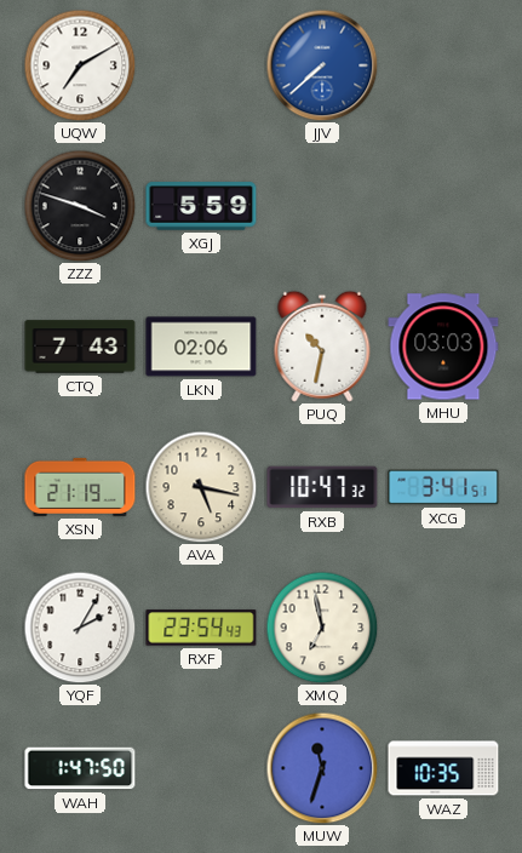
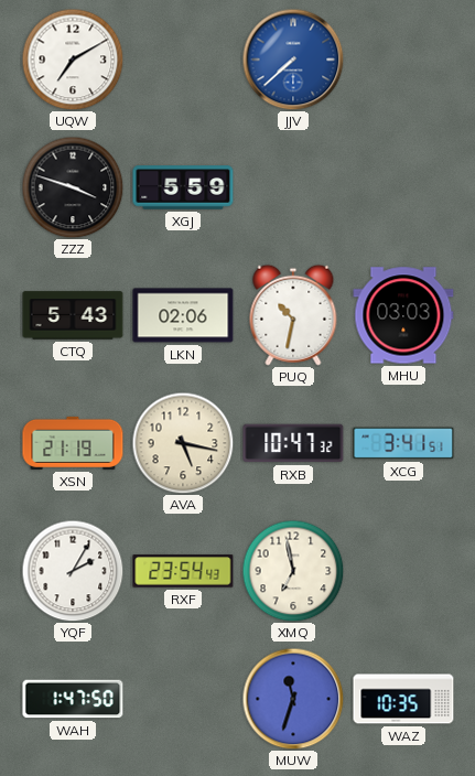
CTQ: 7:43 -> 5:43
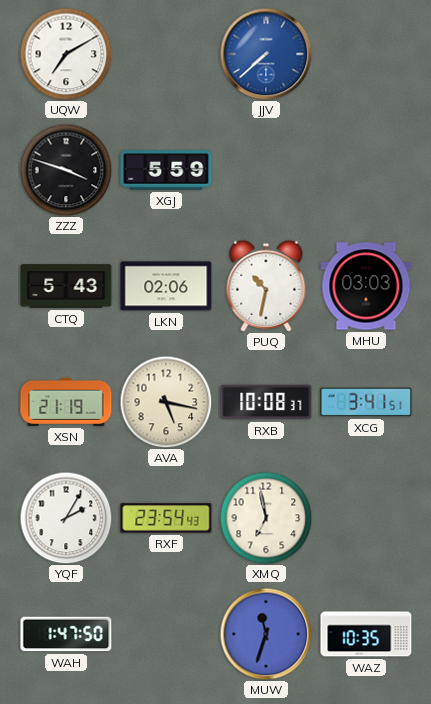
RXB: 10:47 -> 10:08
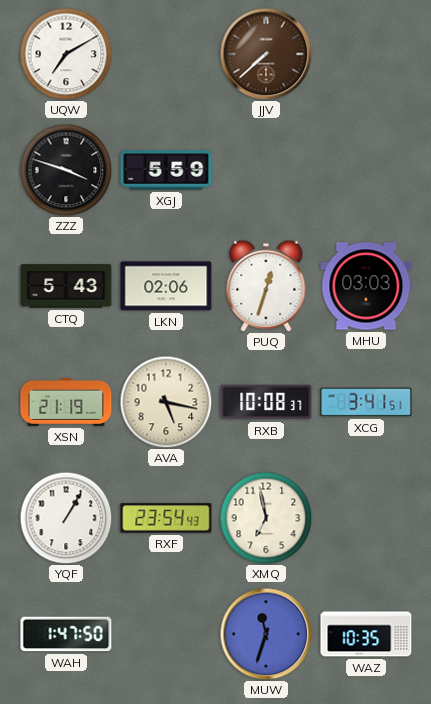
JJV dial: blue -> brown
PUQ: 10:32 -> 12:33
YQF: 2:05 -> 1:05
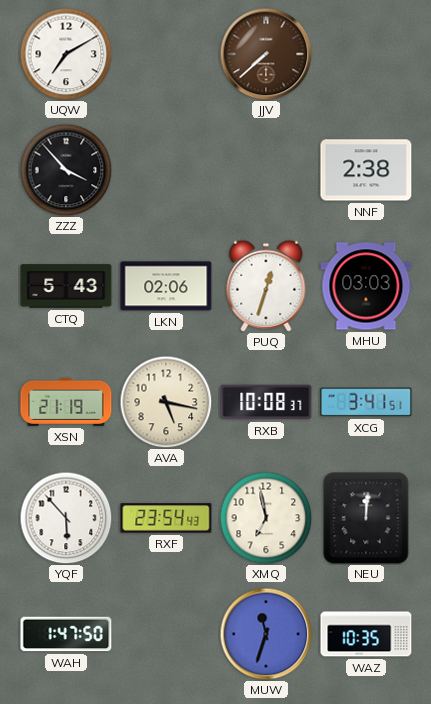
ZZZ: 3:48 -> 3:53
XGJ: 5:59 -> none
NNF: none -> 2:38
YQF: 1:05 -> 5:53
NEU: none -> 12:01
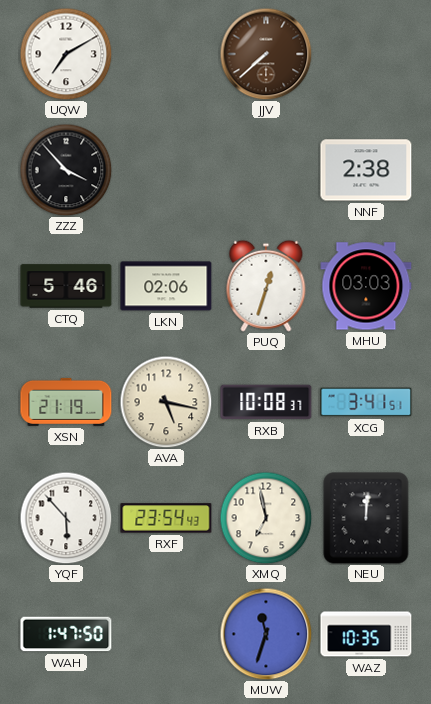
CTQ: 5:43 -> 5:46
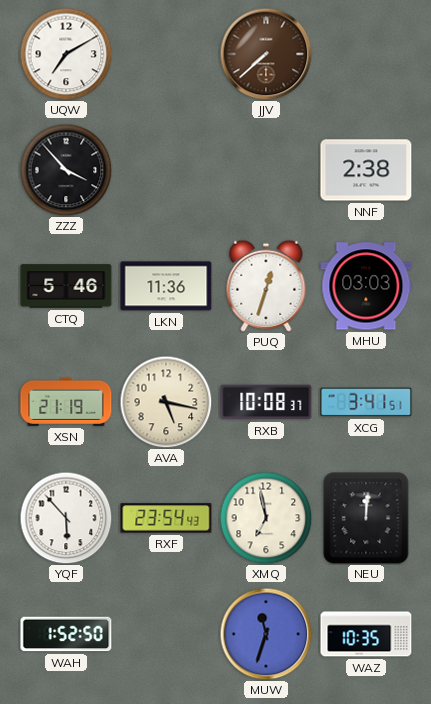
LKN: 02:06 -> 11:36
WAH: 1:47 -> 1:52
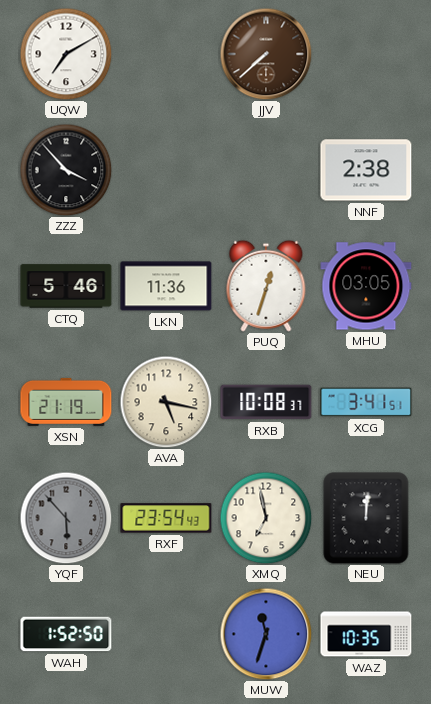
MHU: 03:03 -> 03:05
YQF dial: white -> grey
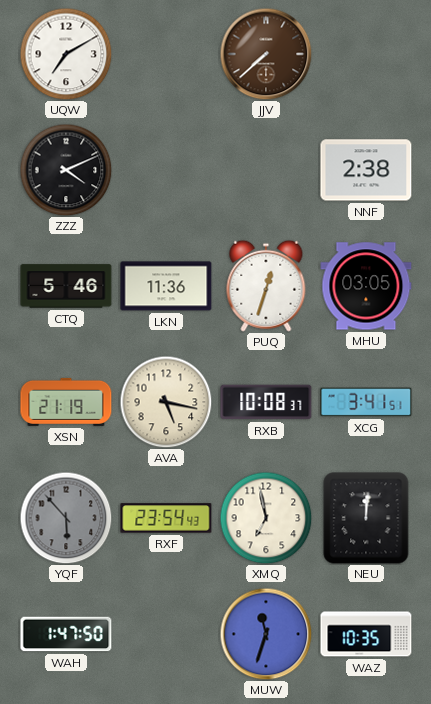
ZZZ: 3:53 -> 4:11
WAH: 1:52 -> 1:47
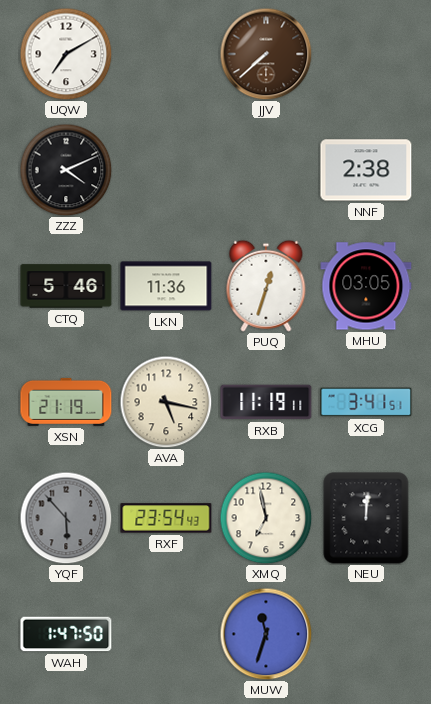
RXB: 10:08 -> 11:19
WAZ: 10:35 -> none
